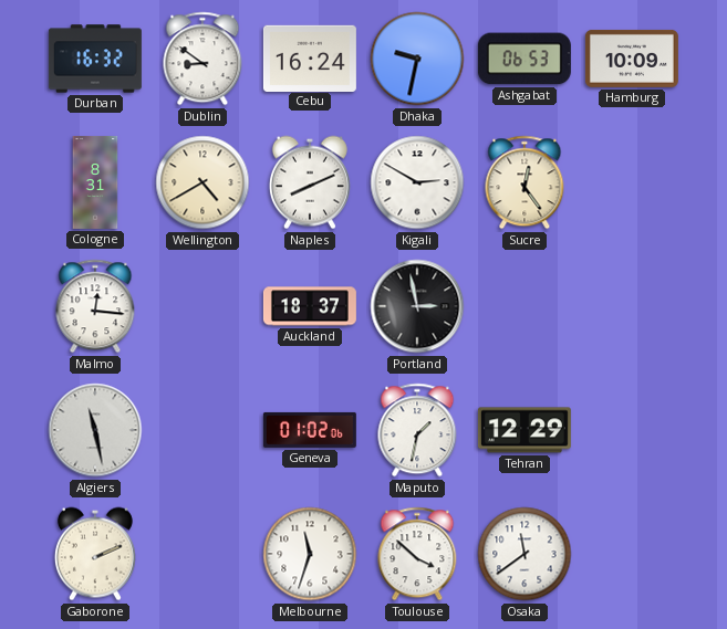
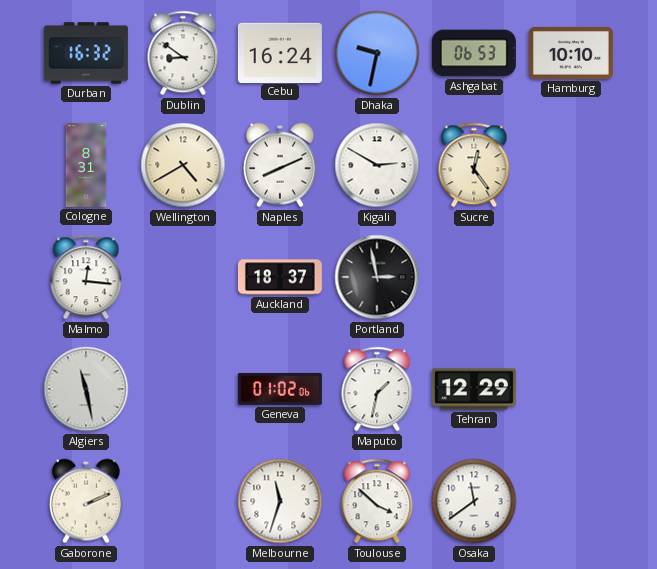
Hamburg: 10:09 -> 10:10
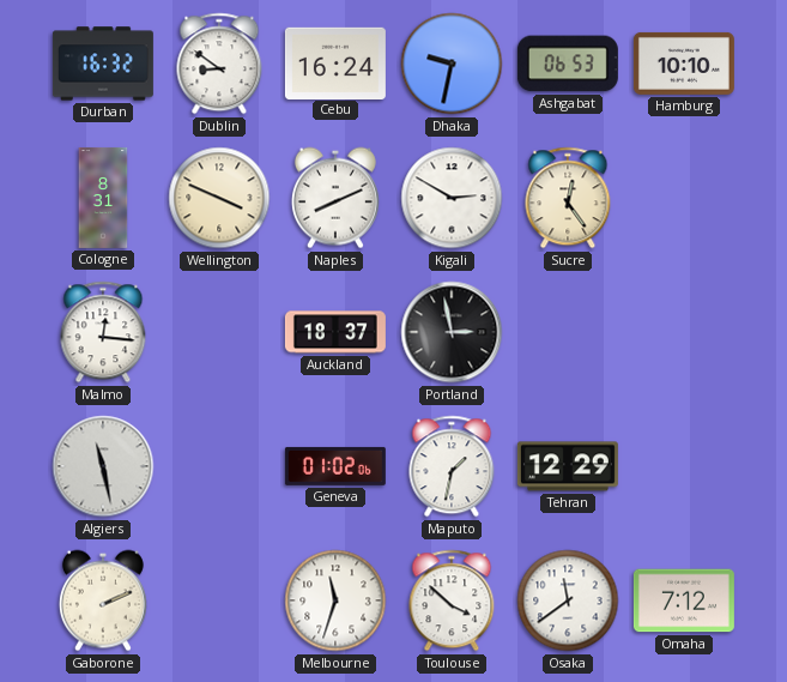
Wellington: 4:40 -> 3:49
Omaha: none -> 7:12
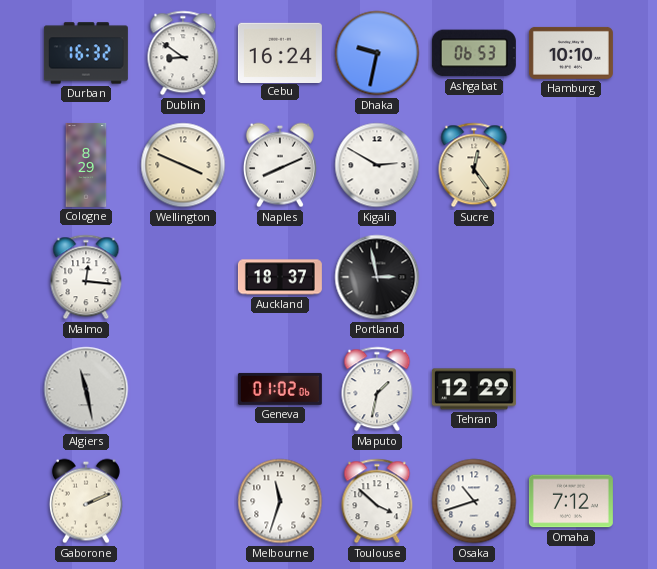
Cologne: 8:31 -> 8:29
Osaka: 11:39 -> 10:42
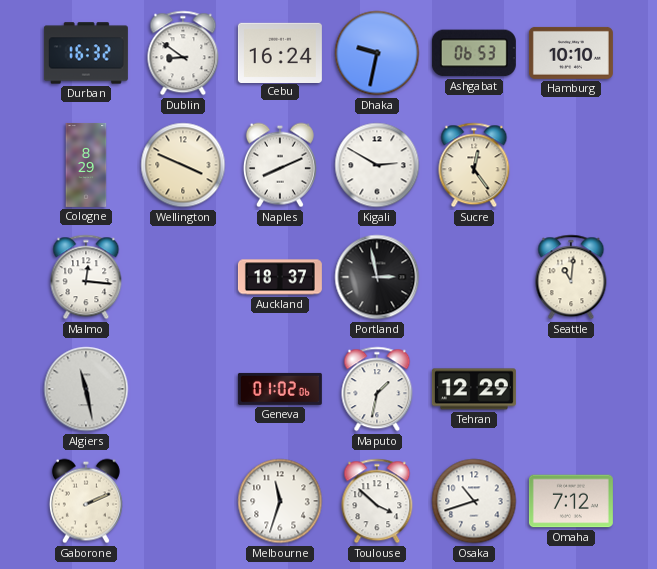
Seattle: none -> 11:01
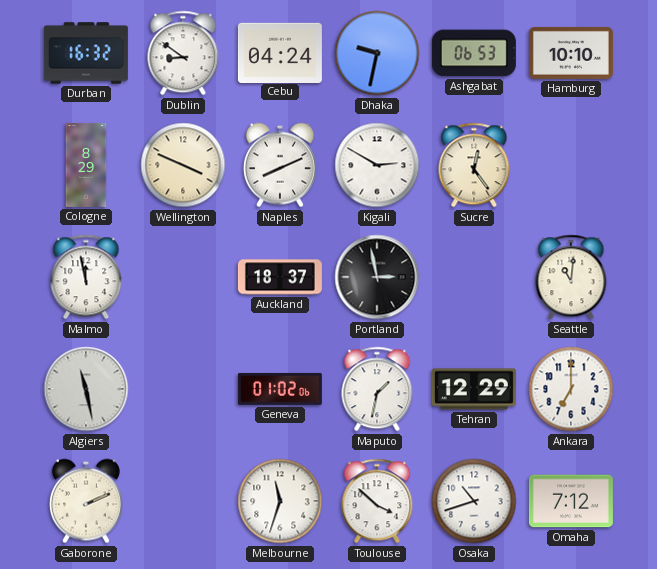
Cebu: 16:24 -> 04:24
Malmo: 12:16 -> 11:58
Ankara: none -> 7:00
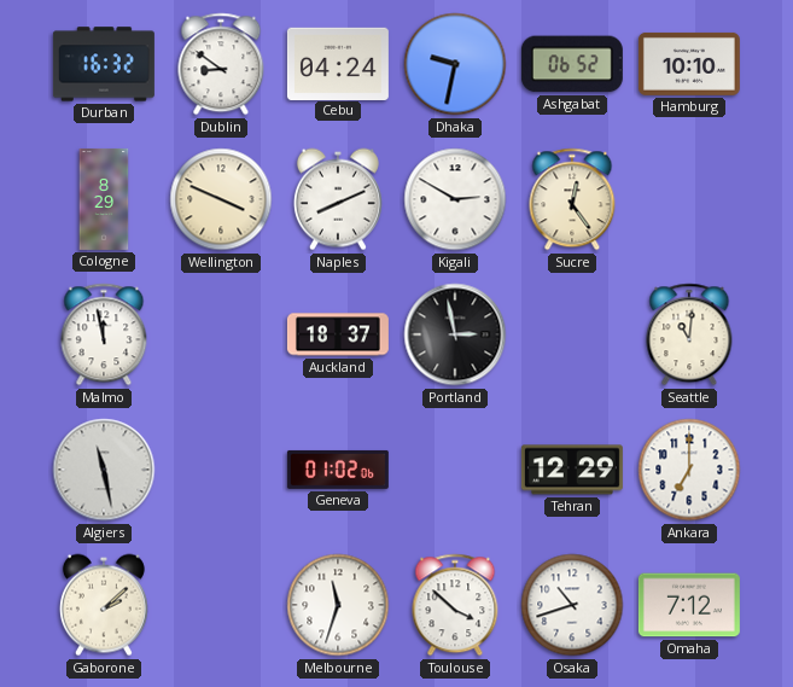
Ashgabat: 06:53 -> 06:52
Maputo: 1:32 -> none
Gaborone: 2:11 -> 2:08
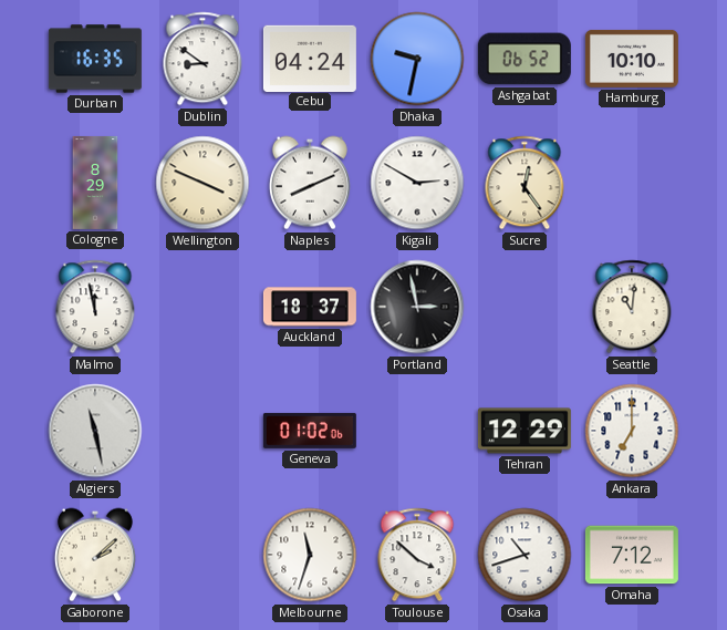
Durban: 16:32 -> 16:35
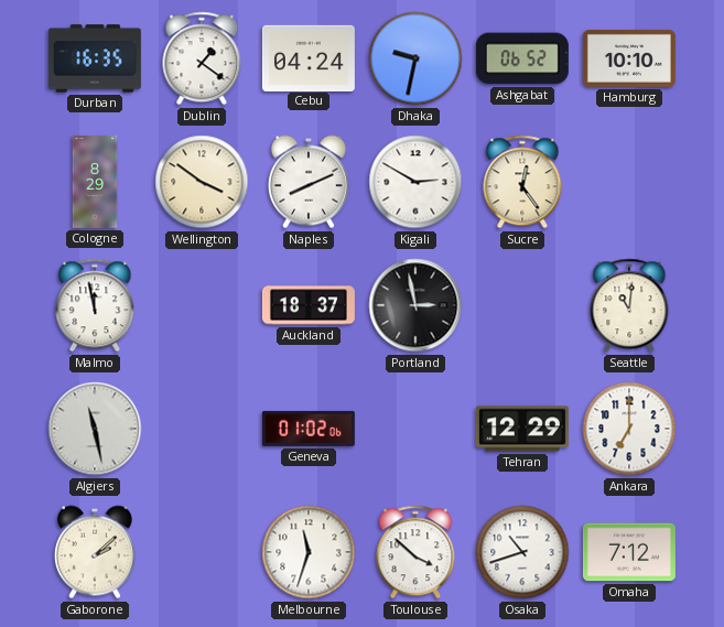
Dublin: 8:51 -> 1:21
Wellington: 3:49 -> 3:51
